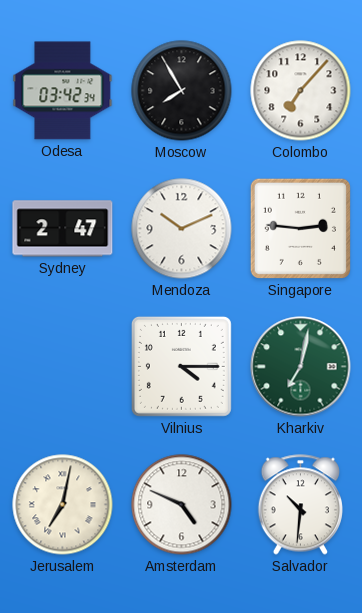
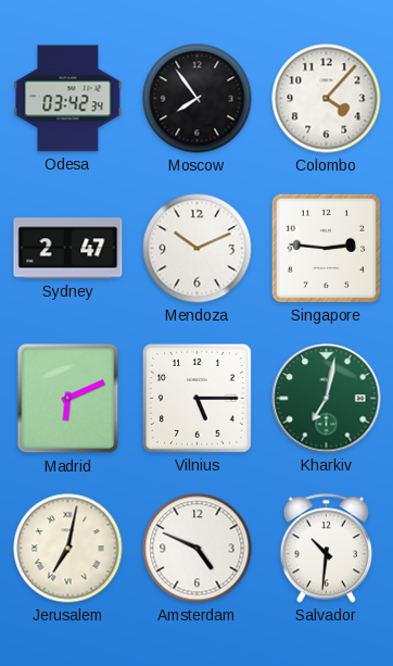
Moscow: 7:55 -> 7:54
Colombo: 7:07 -> 4:07
Madrid: none -> 6:11
Vilnius: 4:15 -> 5:15
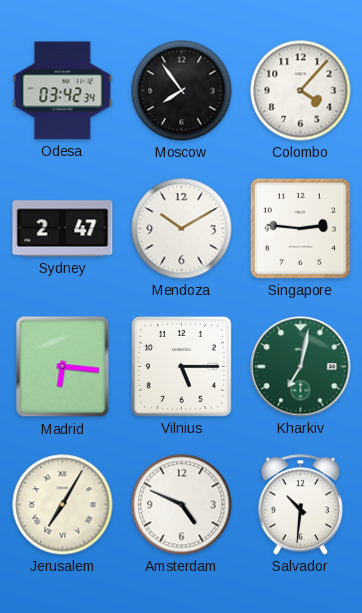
Mendoza: 10:11 -> 10:10
Madrid: 6:11 -> 6:16
Jerusalem: 7:02 -> 7:05
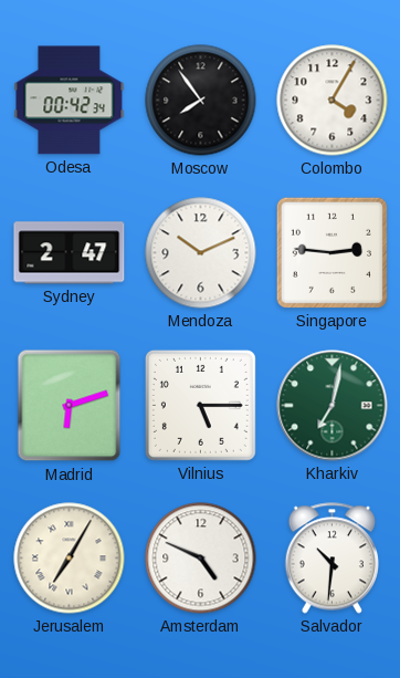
Odesa: 03:42 -> 00:42
Colombo: 4:07 -> 4:05
Mendoza: 10:10 -> 10:11
Madrid: 6:16 -> 6:12
